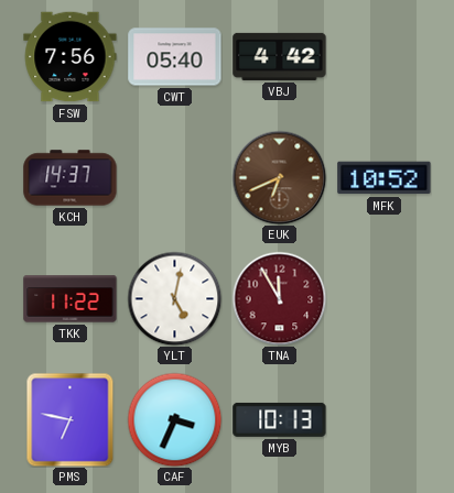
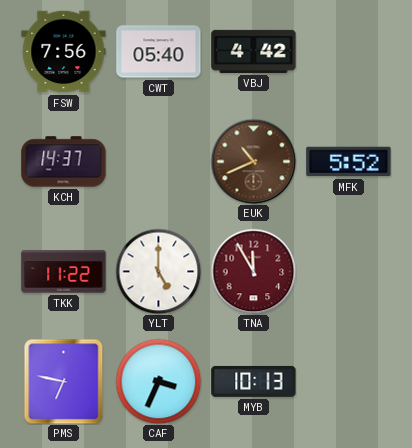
EUK: 6:41 -> 10:41
MFK: 10:52 -> 5:52
YLT: 5:02 -> 5:00
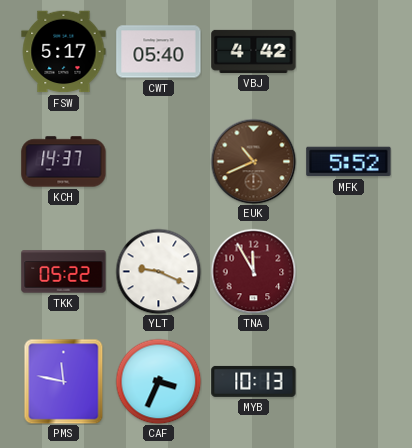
FSW: 7:56 -> 5:17
TKK: 11:22 -> 05:22
YLT: 5:00 -> 9:19
PMS: 6:47 -> 11:47
